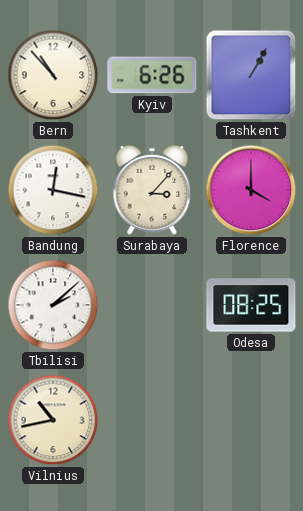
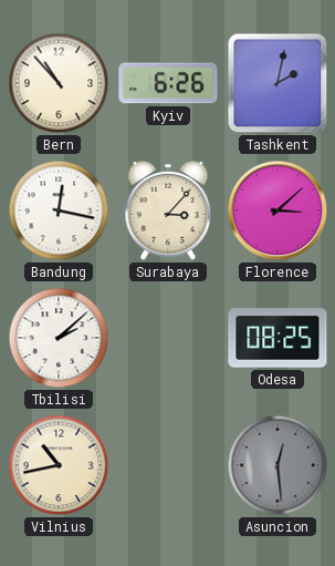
Tashkent: 1:05 -> 2:02
Florence: 4:00 -> 3:08
Asuncion: none -> 12:29
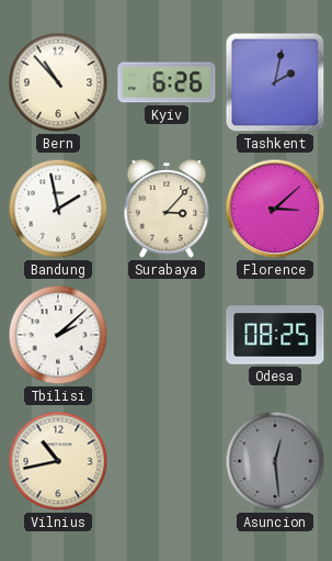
Bandung: 12:17 -> 1:58
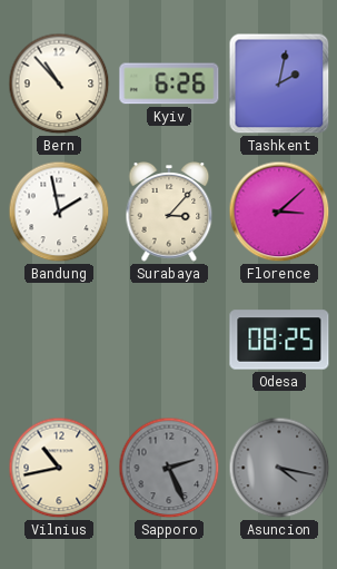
Tbilisi: 2:08 -> none
Sapporo: none -> 2:26
Asuncion: 12:29 -> 4:17
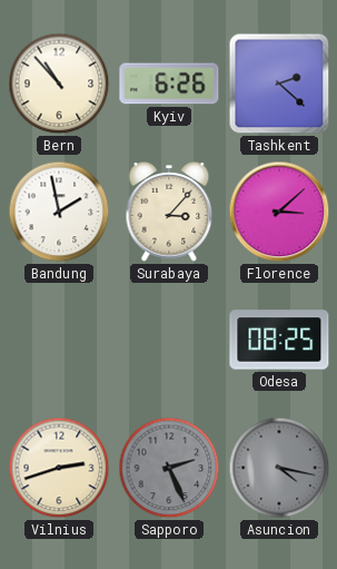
Tashkent: 2:02 -> 2:22
Vilnius: 10:43 -> 2:42
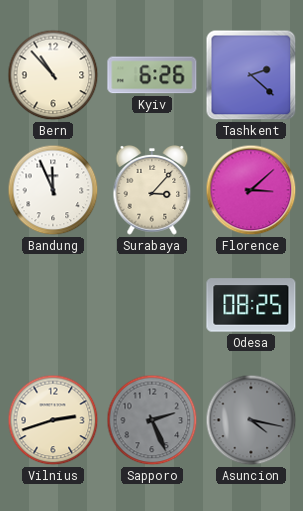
Bandung: 1:58 -> 11:56
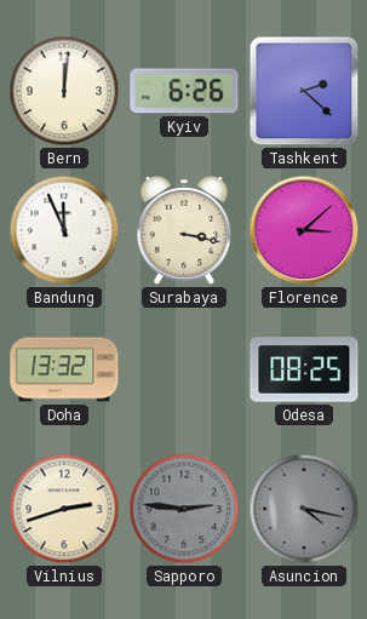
Bern: 10:53 -> 12:01
Surabaya: 3:07 -> 3:17
Doha: none -> 13:32
Sapporo: 2:26 -> 2:46
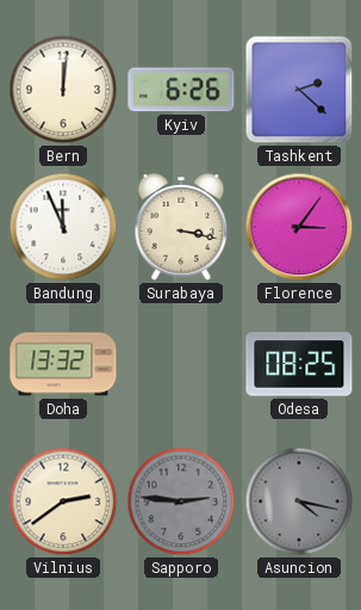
Florence: 3:08 -> 3:06
Vilnius: 2:42 -> 2:39
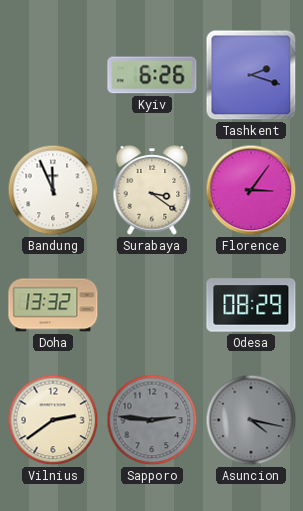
Bern: 12:01 -> none
Tashkent: 2:22 -> 2:18
Surabaya: 3:17 -> 3:21
Odesa: 08:25 -> 08:29
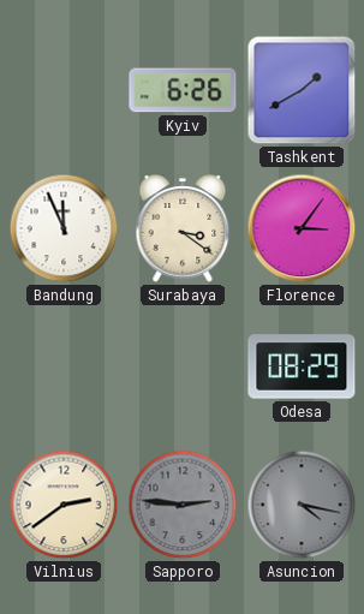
Tashkent: 2:18 -> 1:40
Doha: 13:32 -> none
